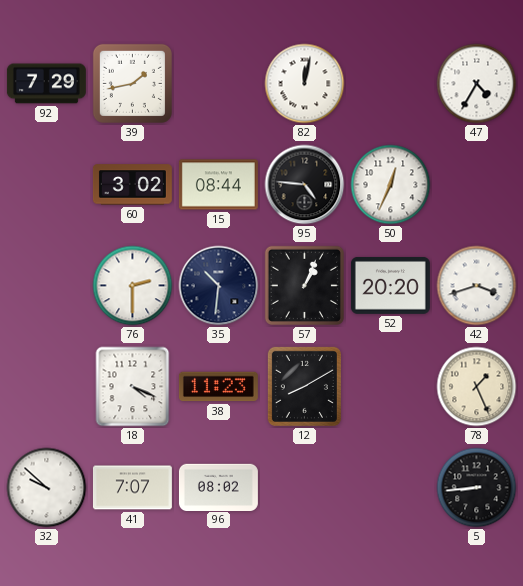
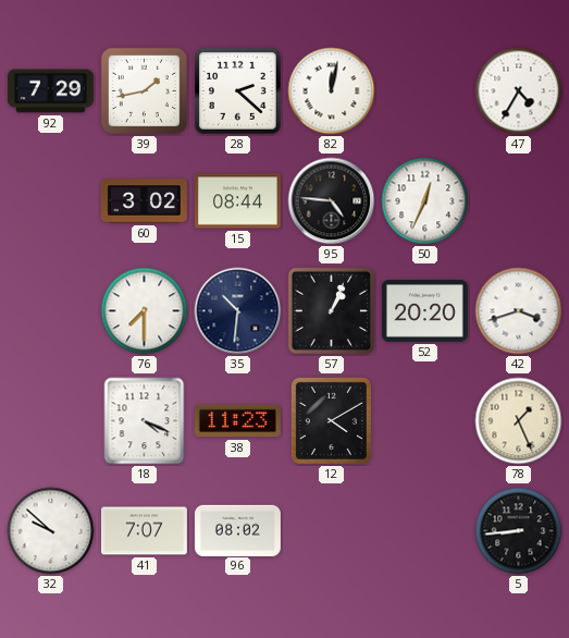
28: none -> 2:22
76: 2:30 -> 7:30
12: 8:10 -> 4:10
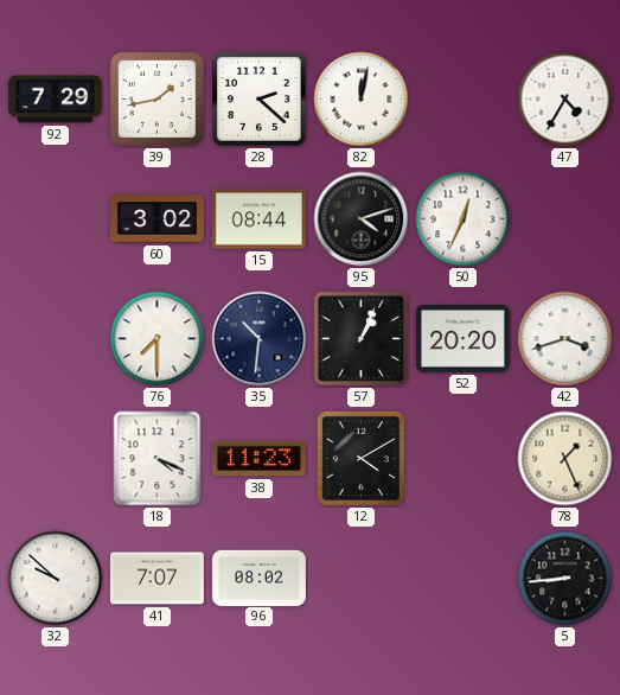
95: 4:46 -> 4:12
